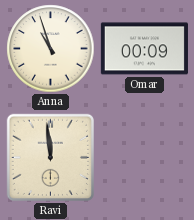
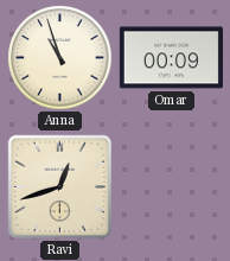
Ravi: 11:59 -> 12:42
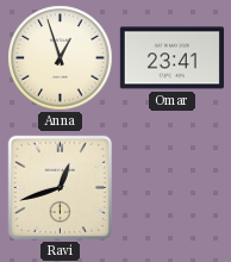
Anna: 10:57 -> 12:57
Omar: 00:09 -> 23:41
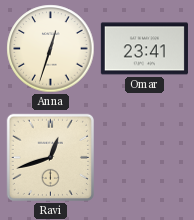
Anna: 12:57 -> 12:33
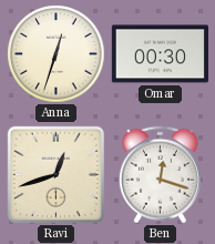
Omar: 23:41 -> 00:30
Ben: none -> 12:18
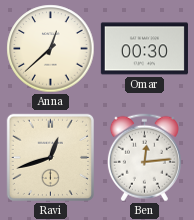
Anna: 12:33 -> 12:38
Ben: 12:18 -> 12:14
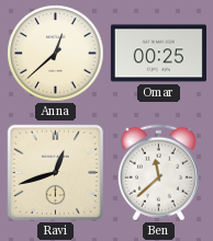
Omar: 00:30 -> 00:25
Ben: 12:14 -> 11:38
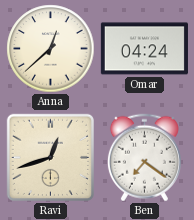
Omar: 00:25 -> 04:24
Ben: 11:38 -> 7:21
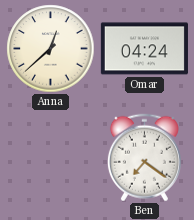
Ravi: 12:42 -> none
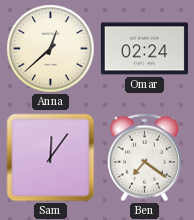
Omar: 04:24 -> 02:24
Sam: none -> 12:06
